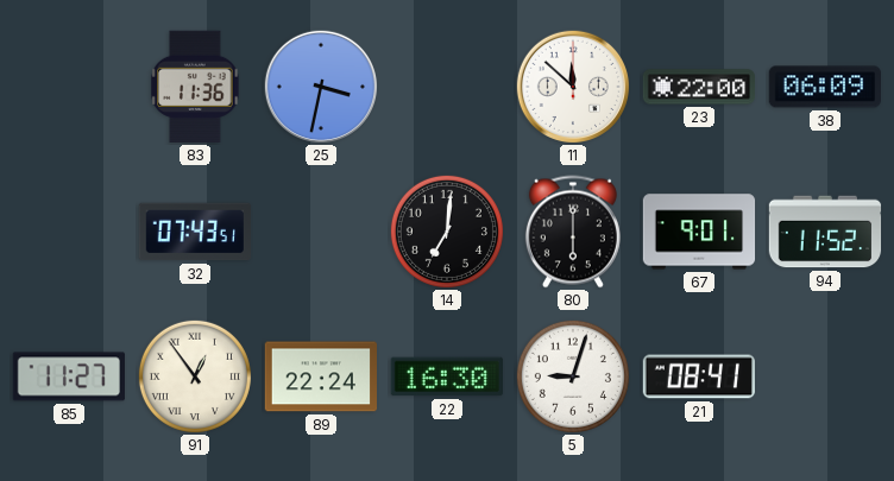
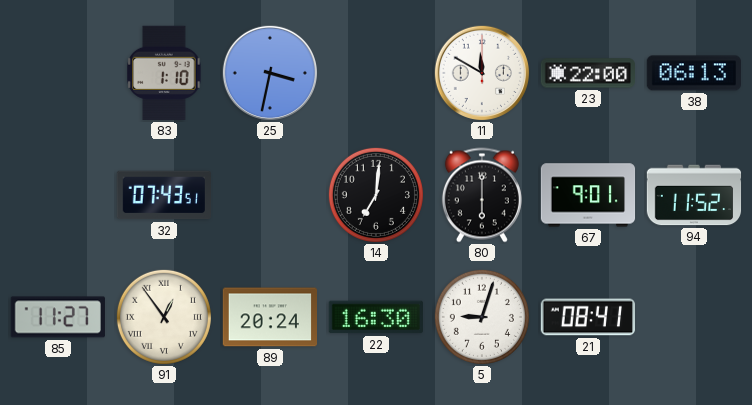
83: 11:36 -> 1:10
11: 11:52 -> 11:50
38: 06:09 -> 06:13
89: 22:24 -> 20:24
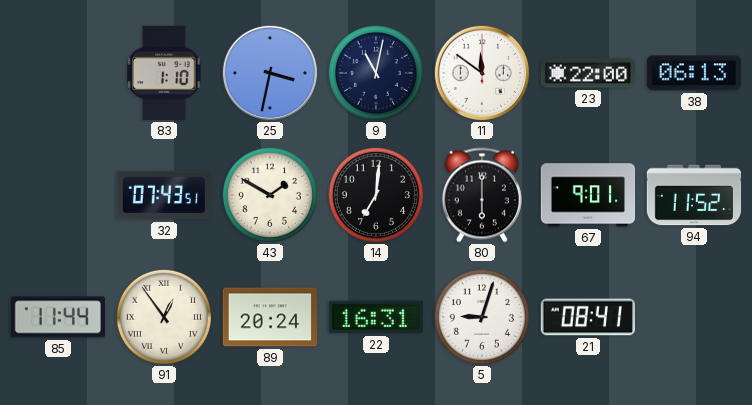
9: none -> 11:02
11: 11:50 -> 11:51
43: none -> 1:50
85: 11:27 -> 11:44
22: 16:30 -> 16:31
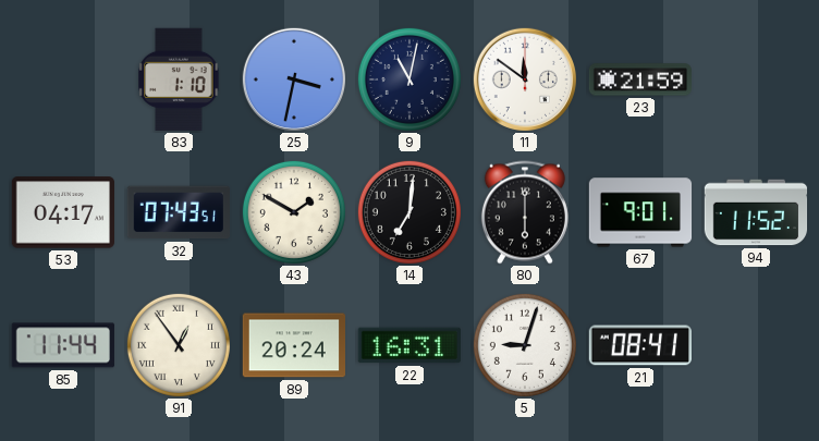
23: 22:00 -> 21:59
38: 06:13 -> none
53: none -> 04:17
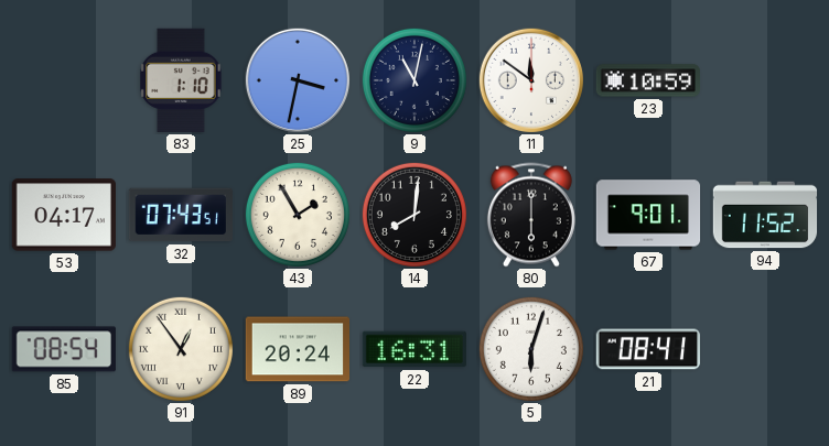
23: 21:59 -> 10:59
43: 1:50 -> 1:55
14: 7:01 -> 8:01
85: 11:44 -> 08:54
5: 9:03 -> 6:03
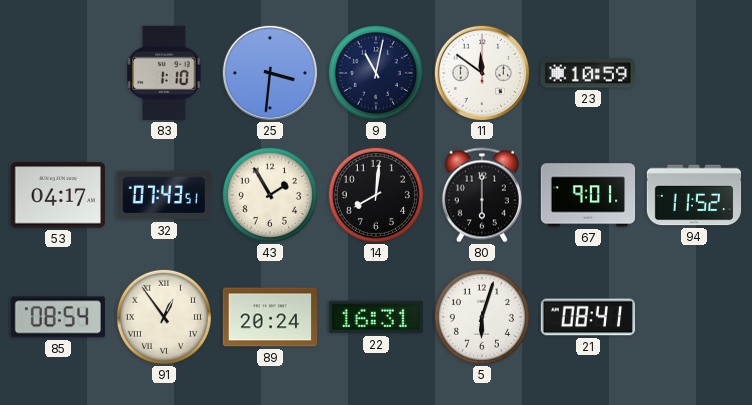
25: 3:32 -> 3:31
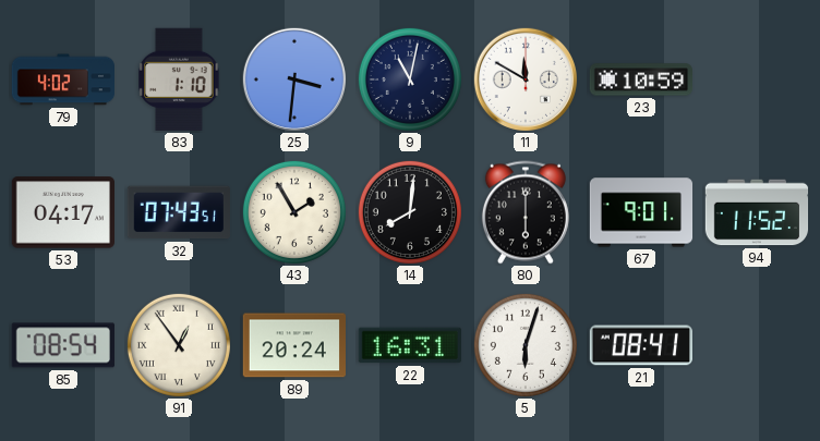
79: none -> 4:02
11: 11:51 -> 11:50
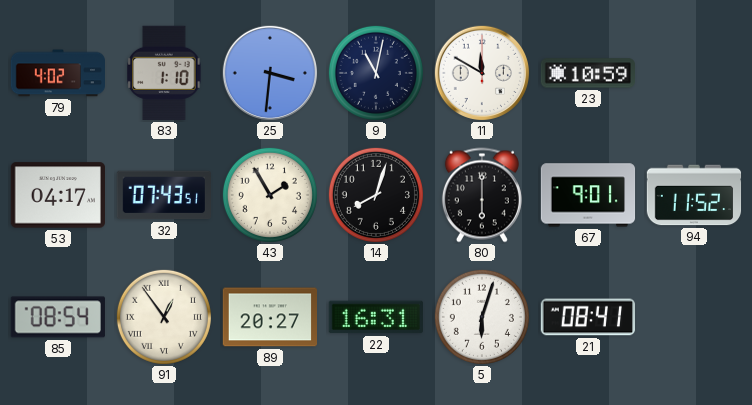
14: 8:01 -> 8:03
89: 20:24 -> 20:27
